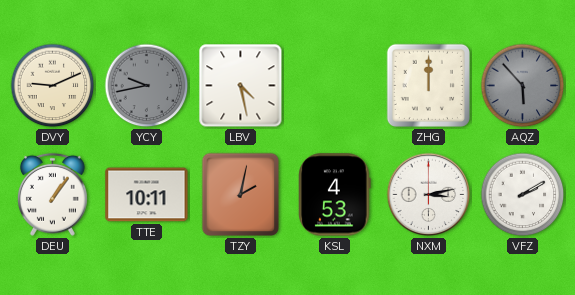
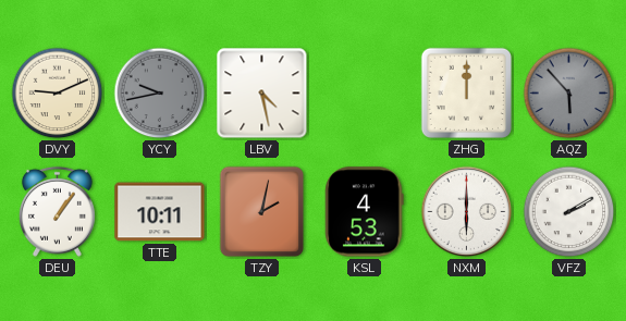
NXM: 3:13 -> 6:00
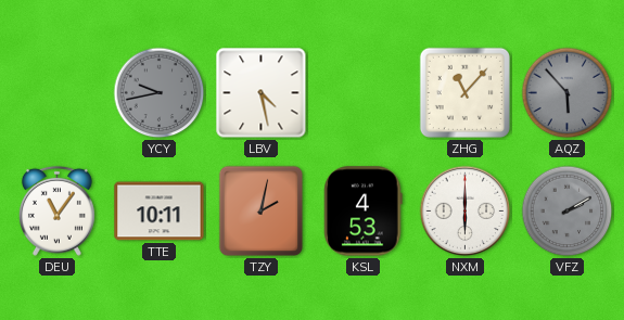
DVY: 9:11 -> none
ZHG: 12:00 -> 11:07
DEU: 1:06 -> 11:06
VFZ dial: white -> grey
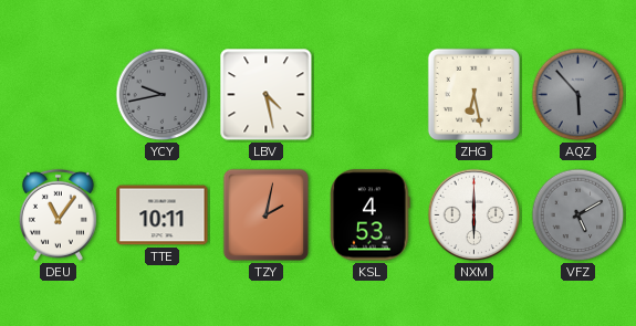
ZHG: 11:07 -> 6:28
VFZ: 2:10 -> 5:10
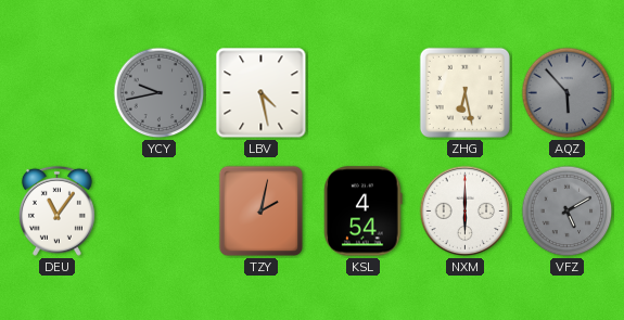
TTE: 10:11 -> none
KSL: 4:53 -> 4:54
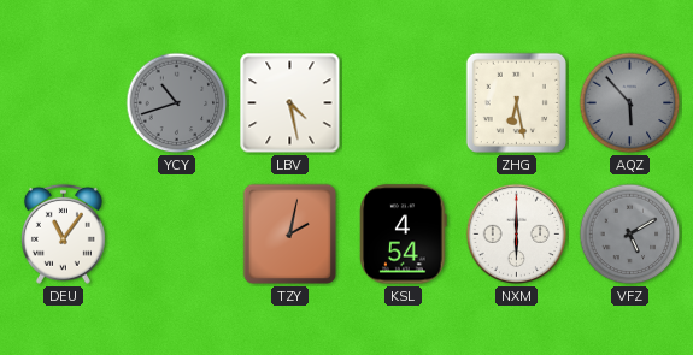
YCY: 9:43 -> 10:42
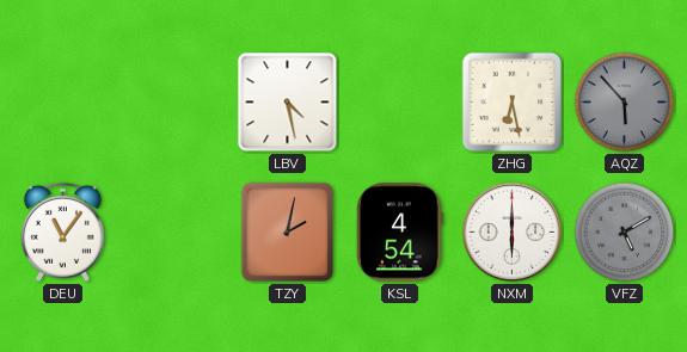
YCY: 10:42 -> none
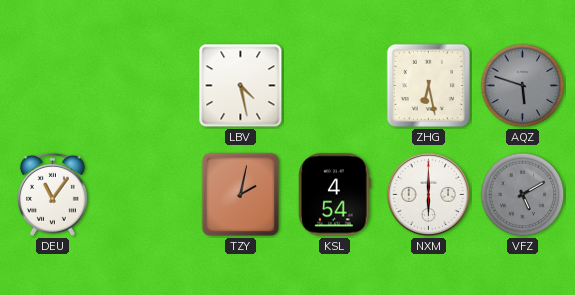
AQZ: 5:53 -> 5:48
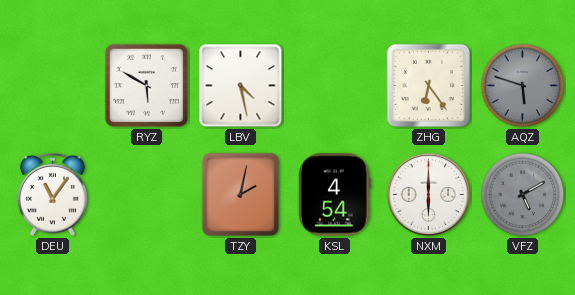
RYZ: none -> 5:50
ZHG: 6:28 -> 6:24
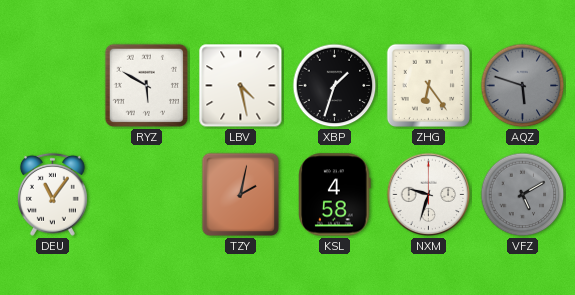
XBP: none -> 1:33
KSL: 4:54 -> 4:58
NXM: 6:00 -> 9:33
